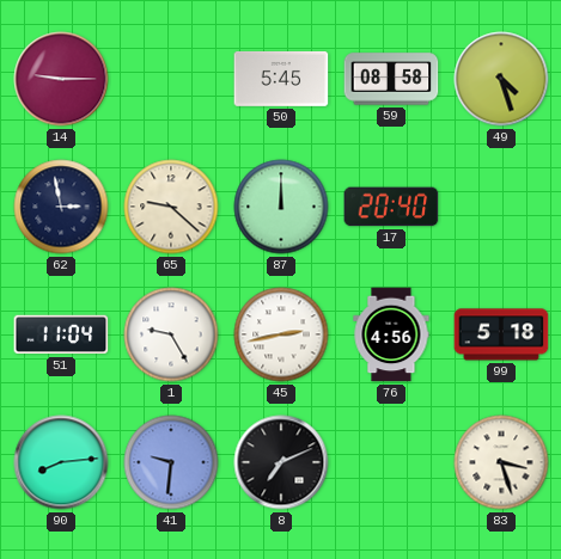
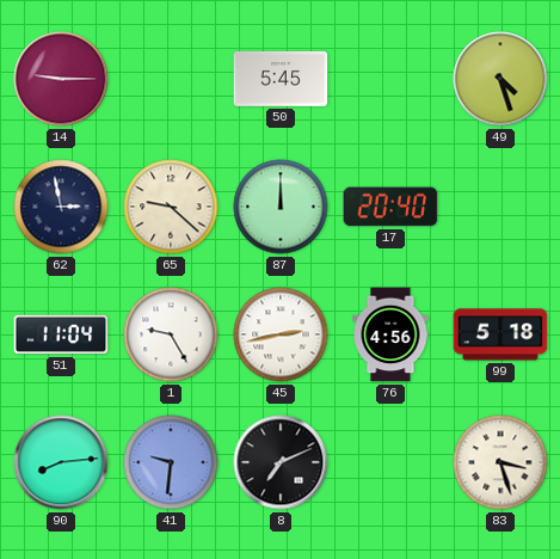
59: 08:58 -> none
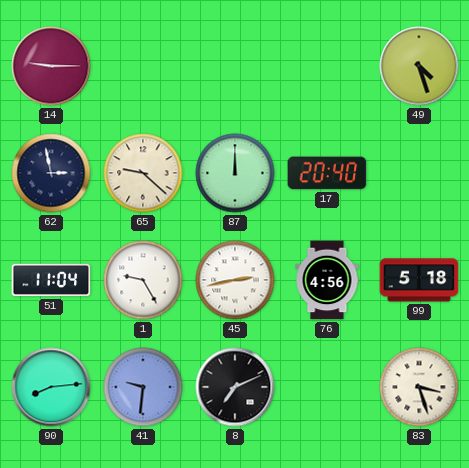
50: 5:45 -> none
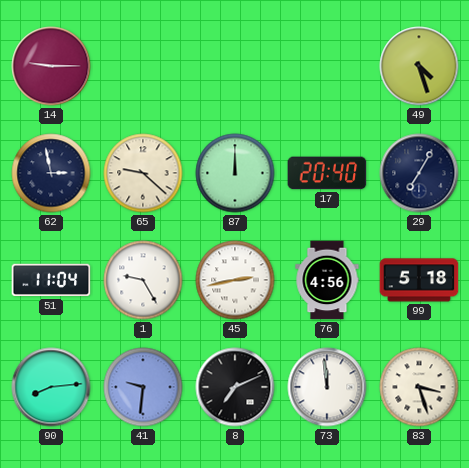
29: none -> 7:05
73: none -> 11:59
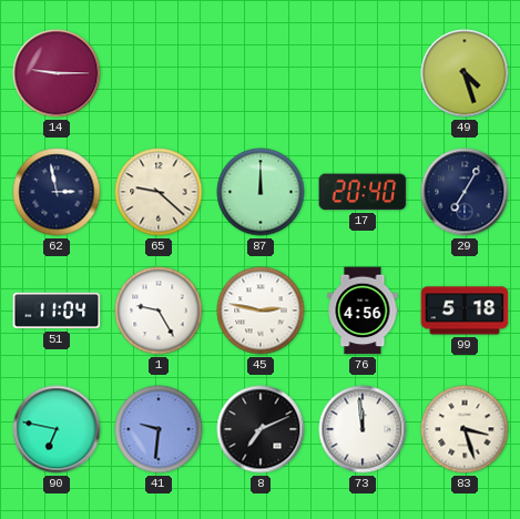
45: 2:43 -> 2:47
90: 8:14 -> 6:47
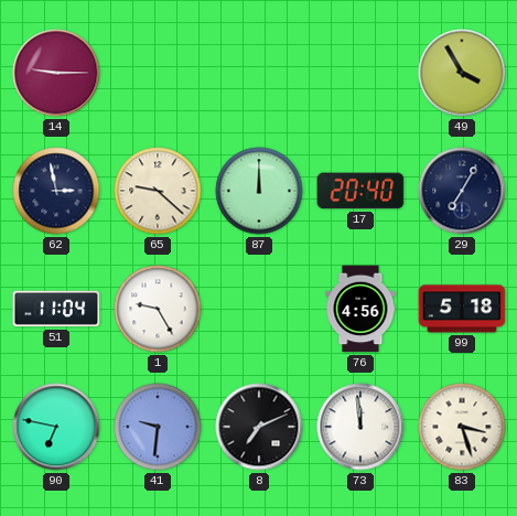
49: 4:27 -> 3:55
45: 2:47 -> none
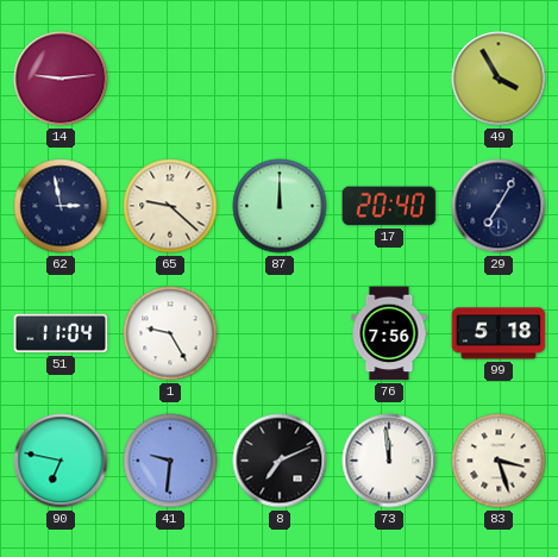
14: 9:15 -> 9:14
76: 4:56 -> 7:56
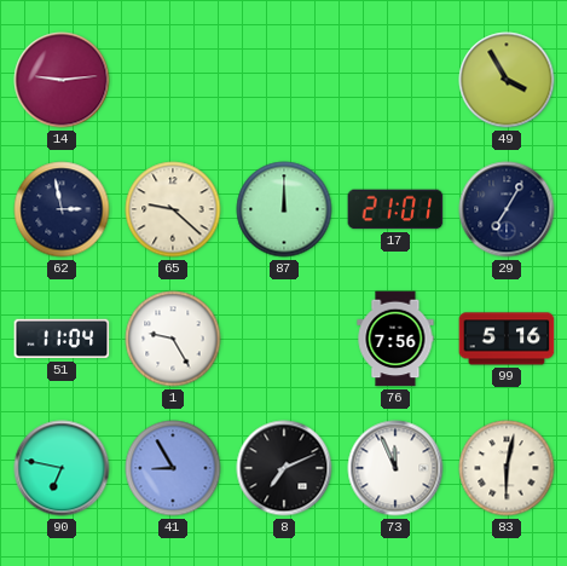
17: 20:40 -> 21:01
99: 5:18 -> 5:16
41: 9:31 -> 8:55
73: 11:59 -> 11:56
83: 3:27 -> 6:02
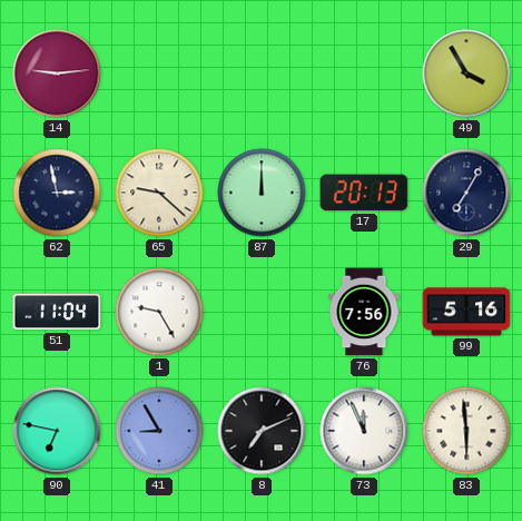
17: 21:01 -> 20:13
83: 6:02 -> 5:59
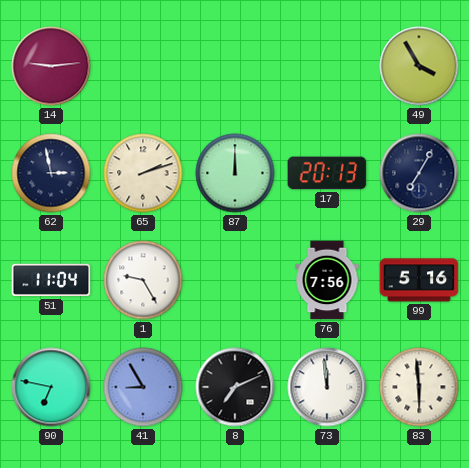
65: 9:22 -> 2:12
73: 11:56 -> 11:59
